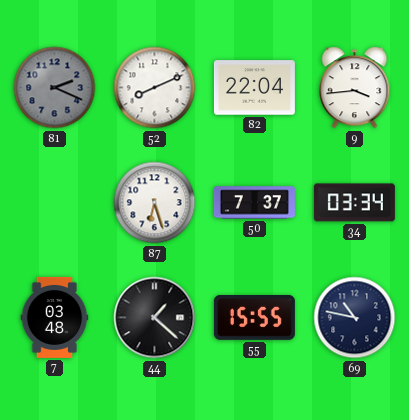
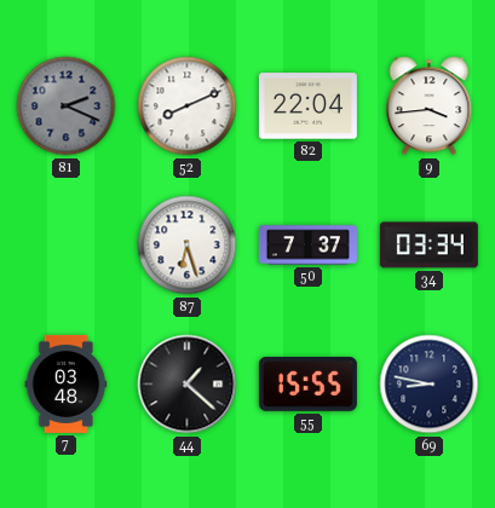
69: 10:47 -> 8:47
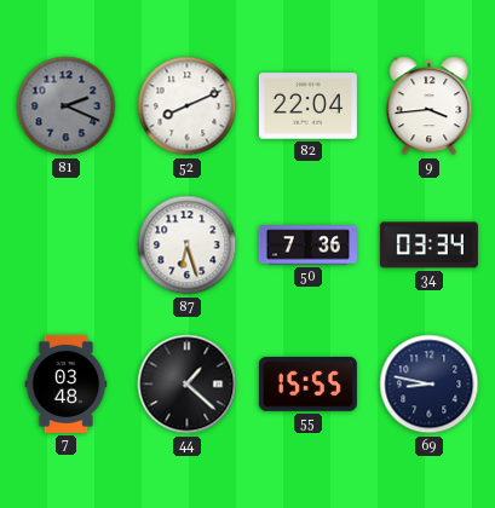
50: 7:37 -> 7:36
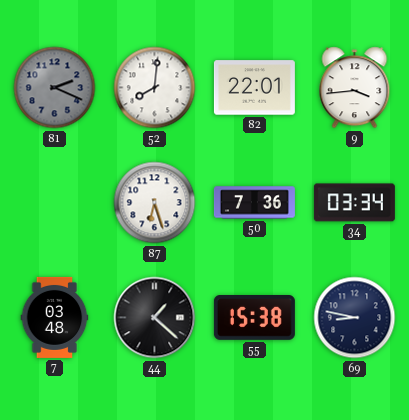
52: 8:11 -> 8:01
82: 22:04 -> 22:01
55: 15:55 -> 15:38
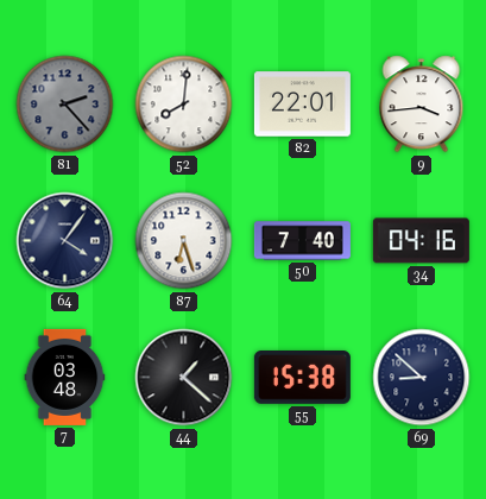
81: 2:19 -> 2:23
64: none -> 4:06
50: 7:36 -> 7:40
34: 03:34 -> 04:16
69: 8:47 -> 8:52
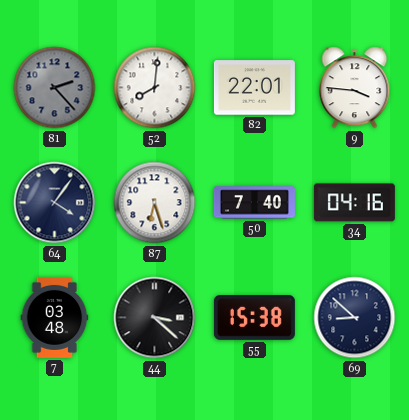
9: 3:44 -> 3:46
44: 1:22 -> 3:22
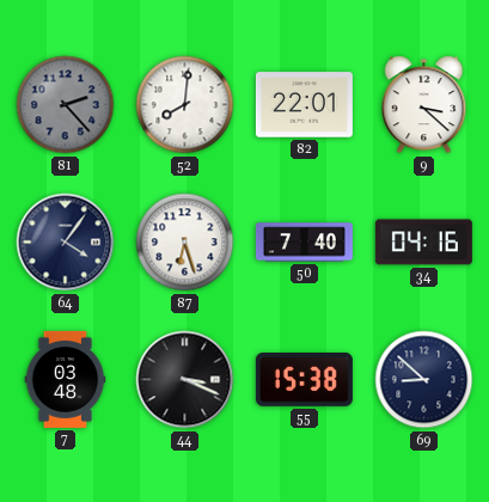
9: 3:46 -> 3:22
44: 3:22 -> 3:19
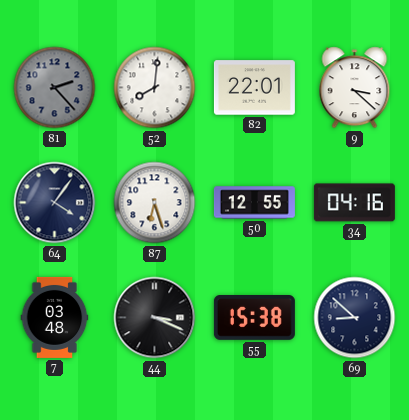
50: 7:40 -> 12:55
